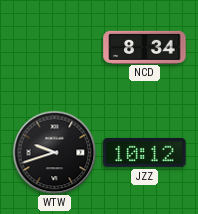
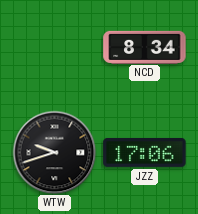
JZZ: 10:12 -> 17:06
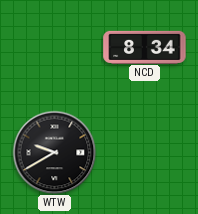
WTW: 9:42 -> 9:40
JZZ: 17:06 -> none
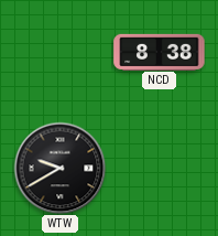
NCD: 8:34 -> 8:38
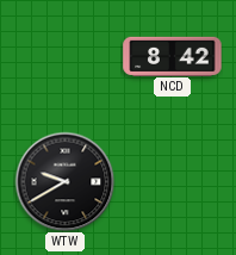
NCD: 8:38 -> 8:42
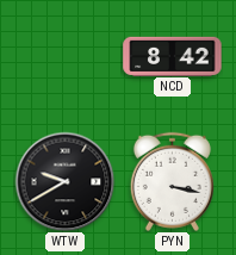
PYN: none -> 3:17
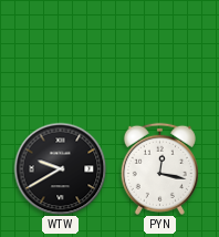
NCD: 8:42 -> none
PYN: 3:17 -> 12:17
